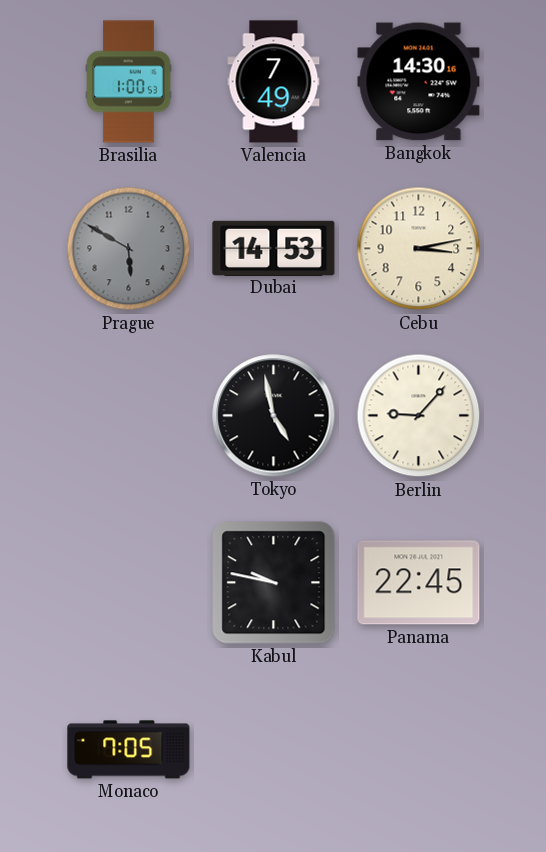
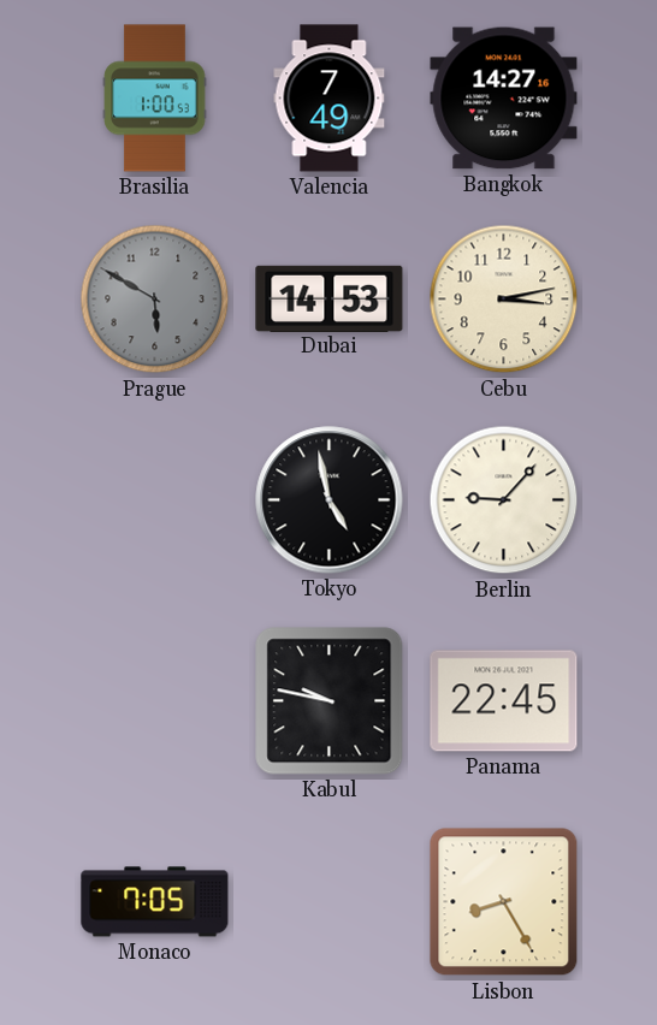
Bangkok: 14:30 -> 14:27
Lisbon: none -> 8:25
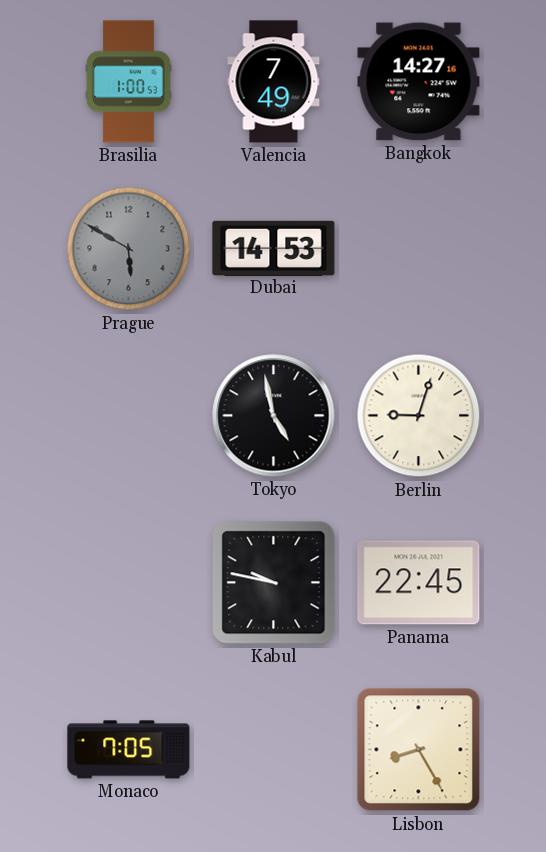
Cebu: 3:13 -> none
Berlin: 9:07 -> 9:03
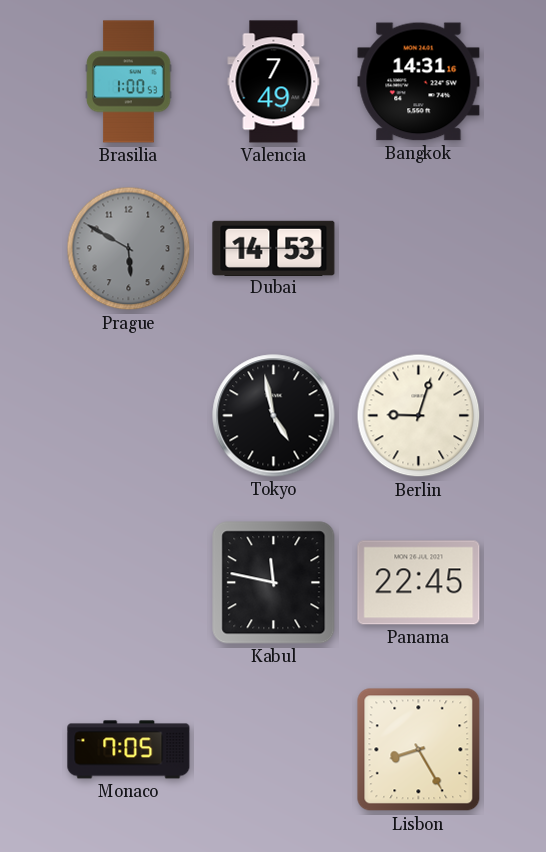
Bangkok: 14:27 -> 14:31
Kabul: 9:47 -> 11:47
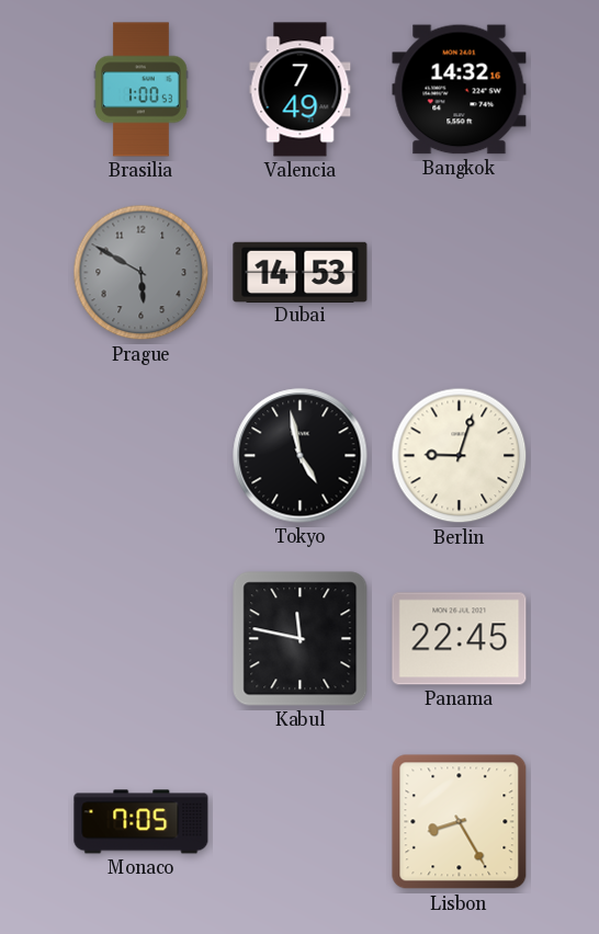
Bangkok: 14:31 -> 14:32
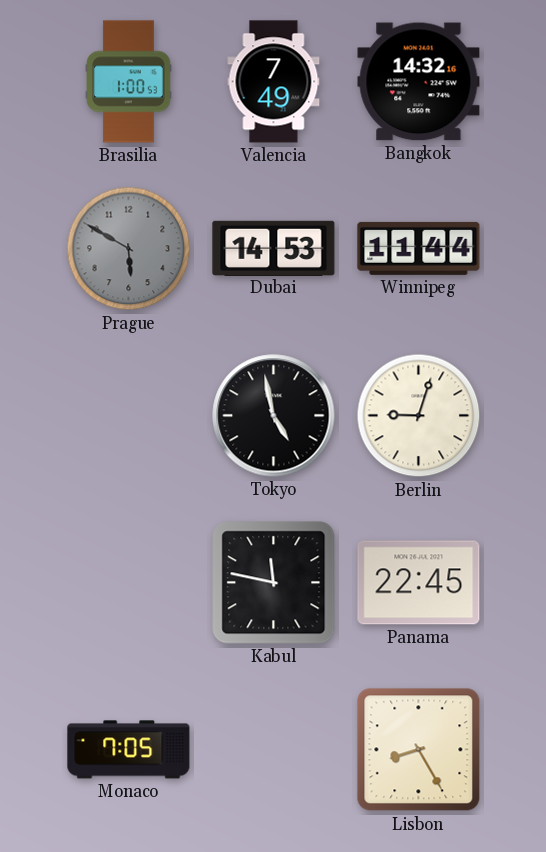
Winnipeg: none -> 11:44
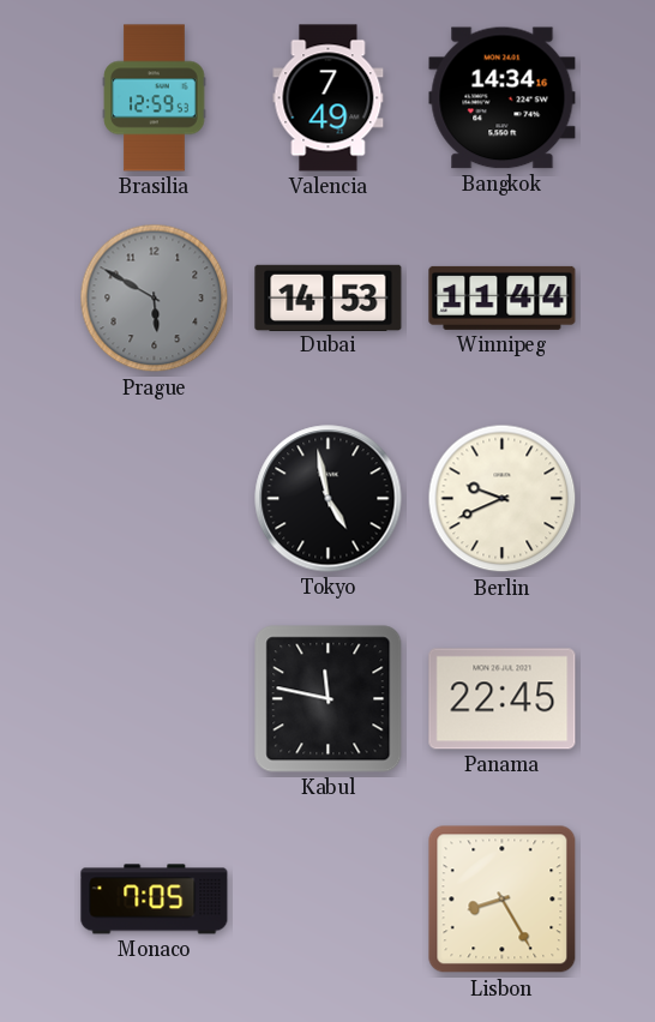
Brasilia: 1:00 -> 12:59
Bangkok: 14:32 -> 14:34
Berlin: 9:03 -> 9:41
